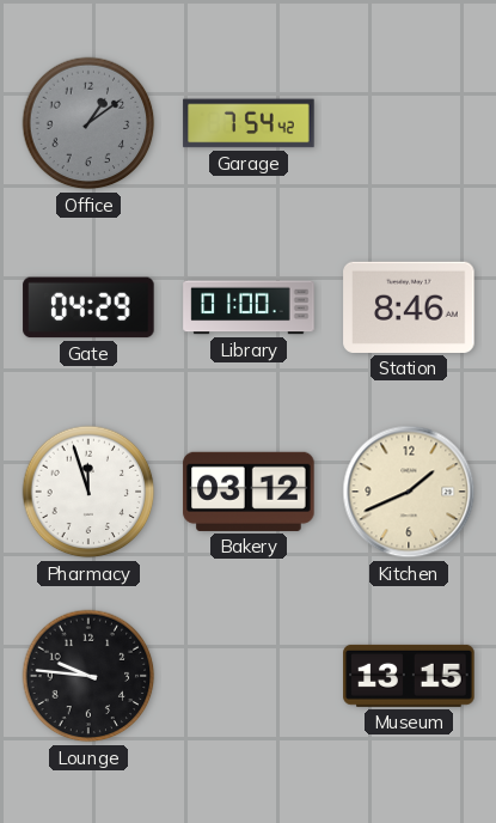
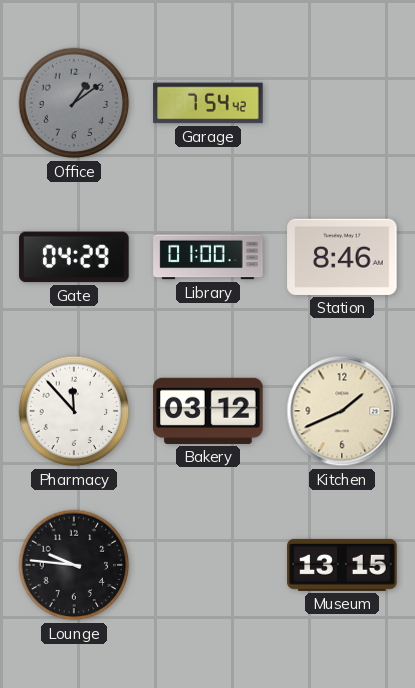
Pharmacy: 11:57 -> 11:53
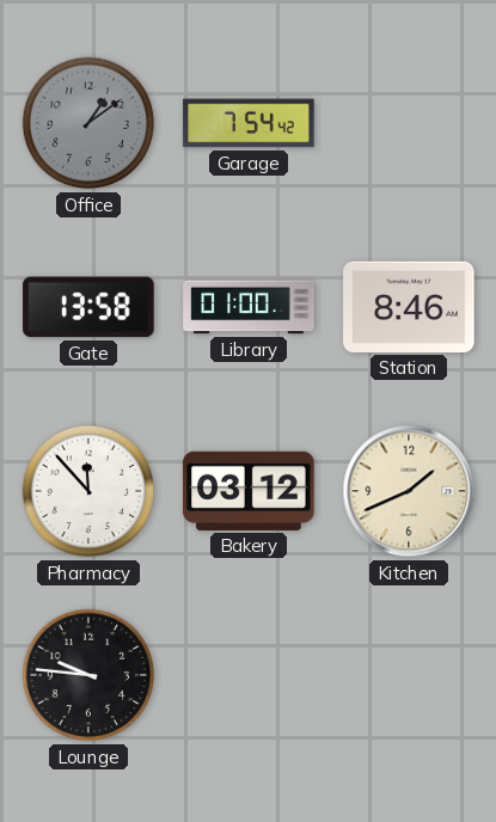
Gate: 04:29 -> 13:58
Museum: 13:15 -> none
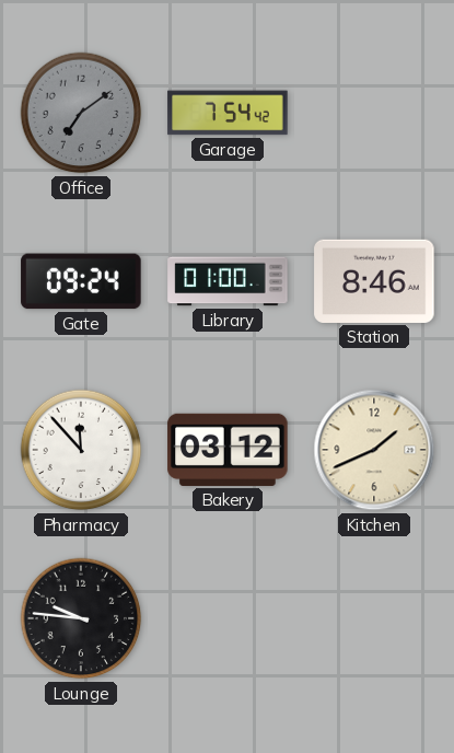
Office: 1:09 -> 7:09
Gate: 13:58 -> 09:24
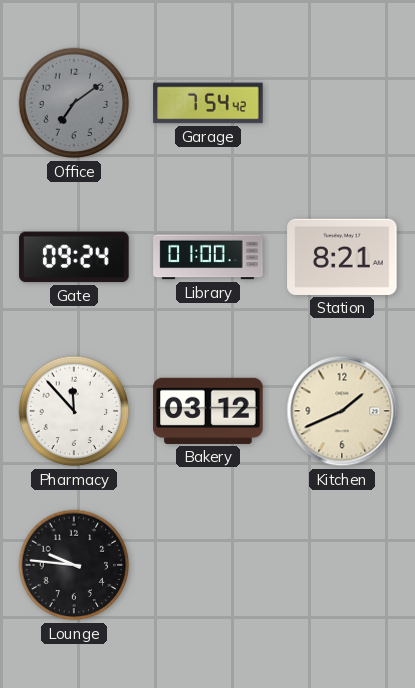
Station: 8:46 -> 8:21
